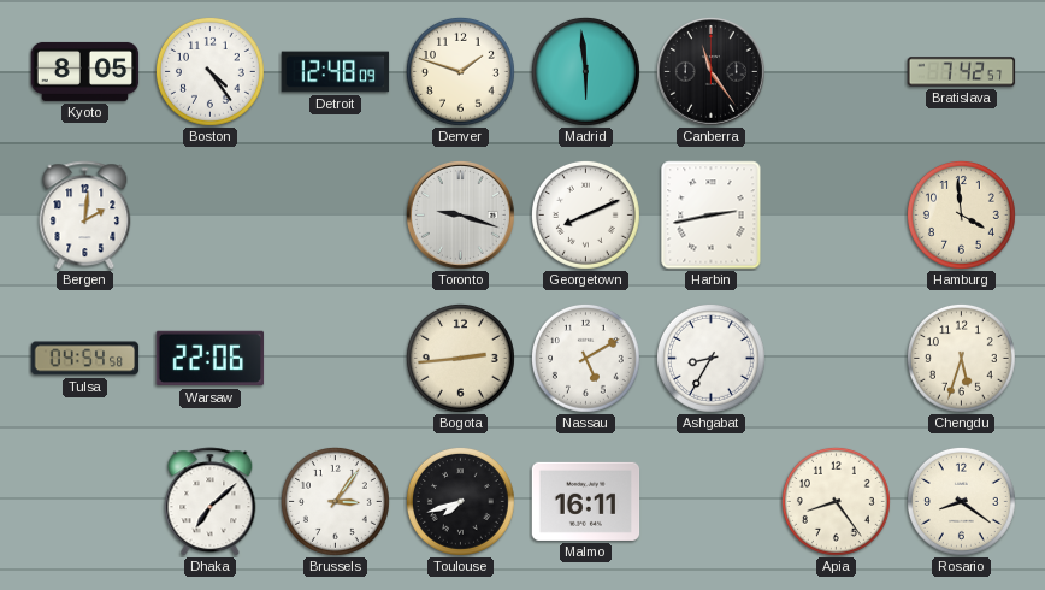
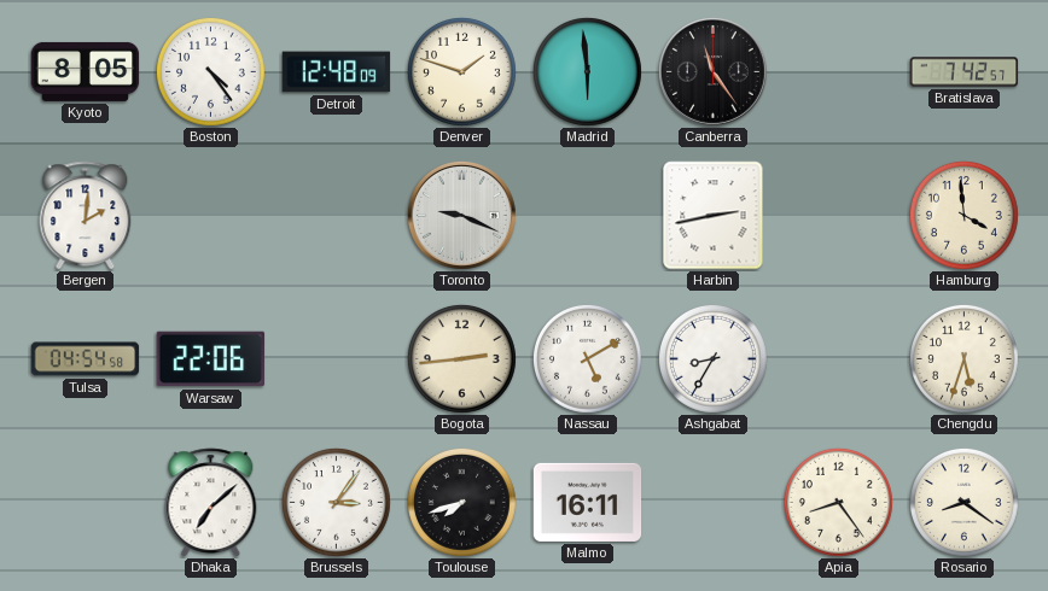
Toronto: 9:18 -> 9:19
Georgetown: 8:11 -> none
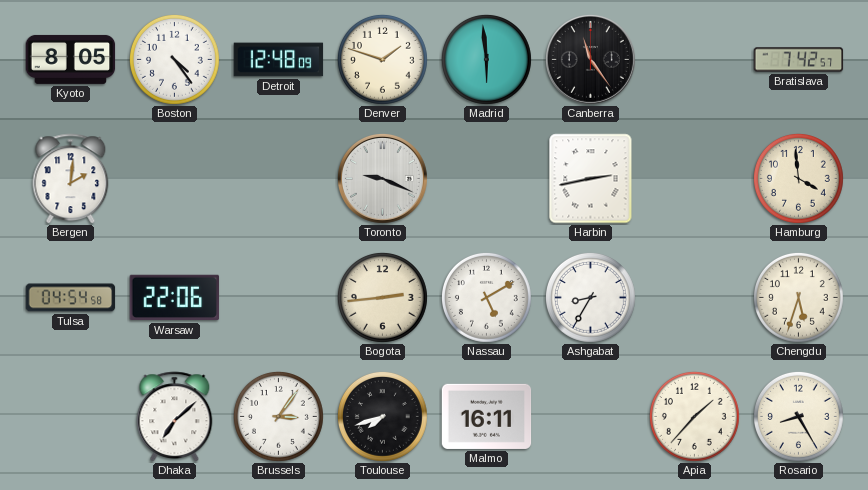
Apia: 8:24 -> 1:37
Rosario: 8:21 -> 8:25
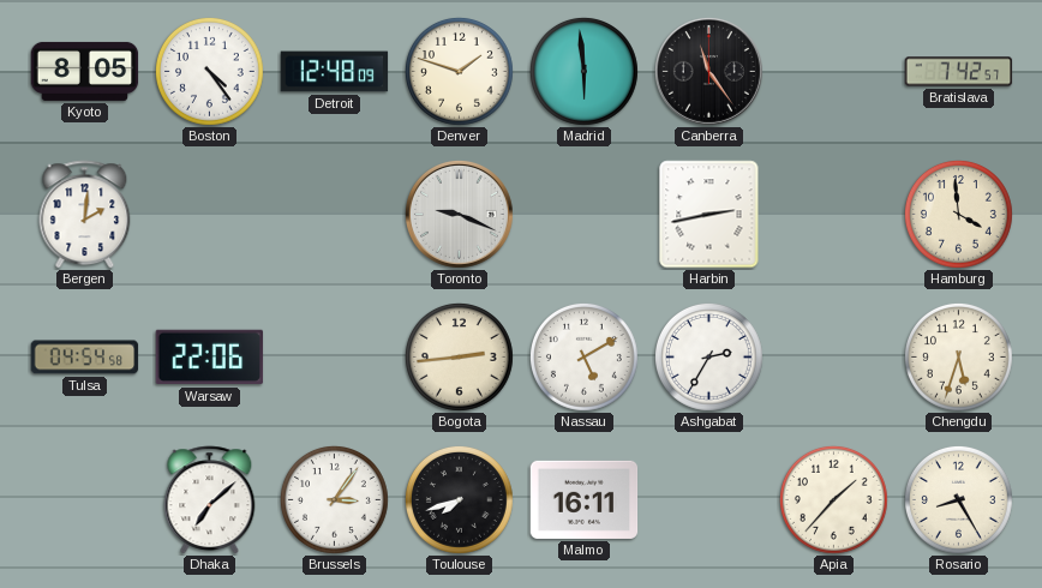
Ashgabat: 8:35 -> 2:35
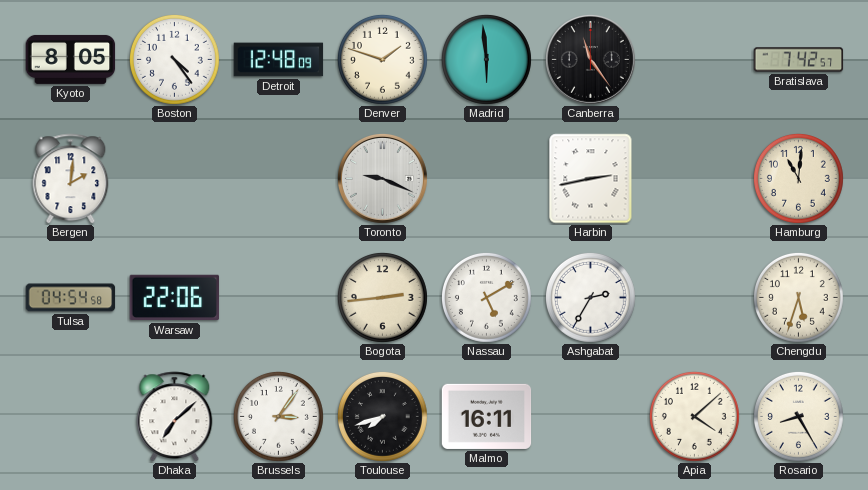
Hamburg: 3:59 -> 11:01
Apia: 1:37 -> 4:08
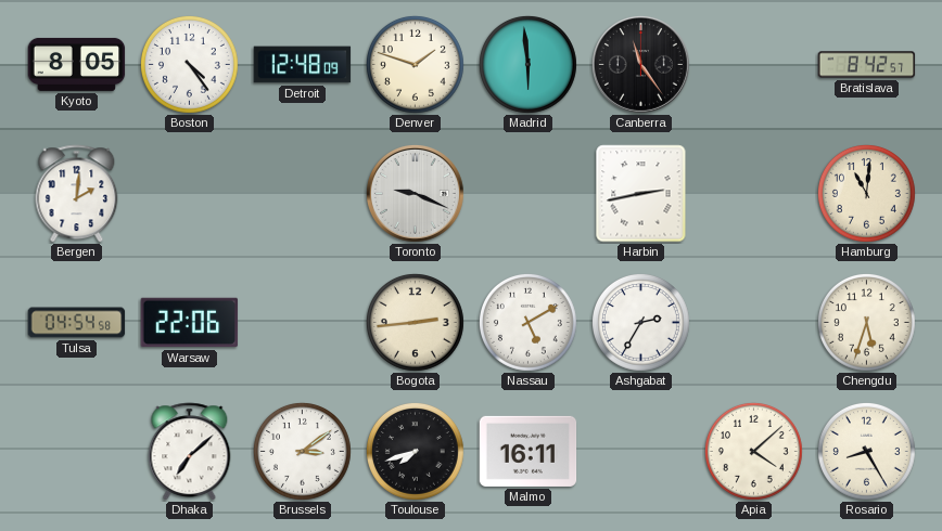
Bratislava: 7:42 -> 8:42
Brussels: 3:06 -> 3:09
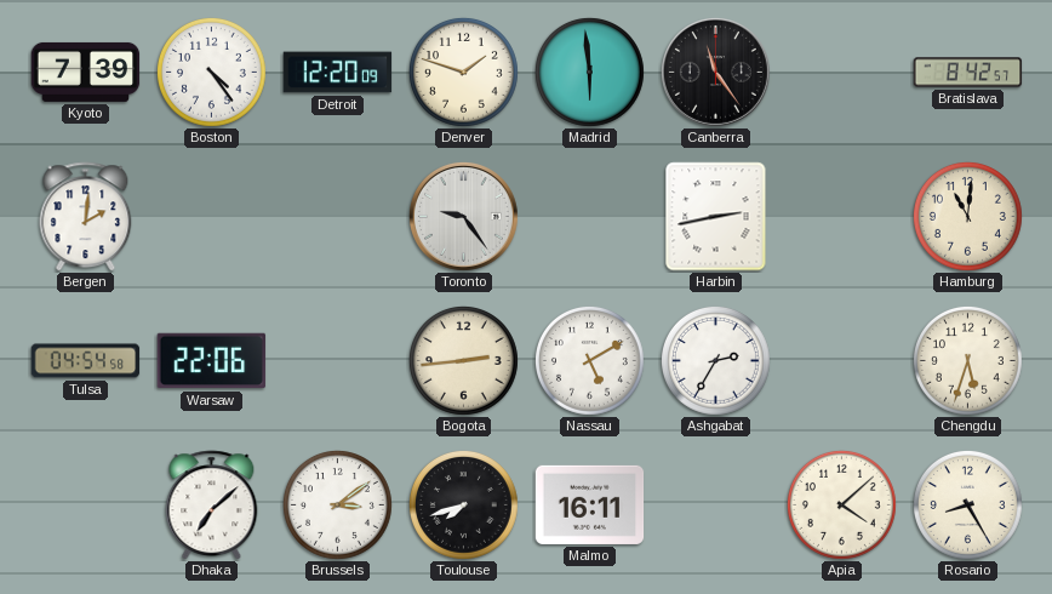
Kyoto: 8:05 -> 7:39
Detroit: 12:48 -> 12:20
Toronto: 9:19 -> 9:24
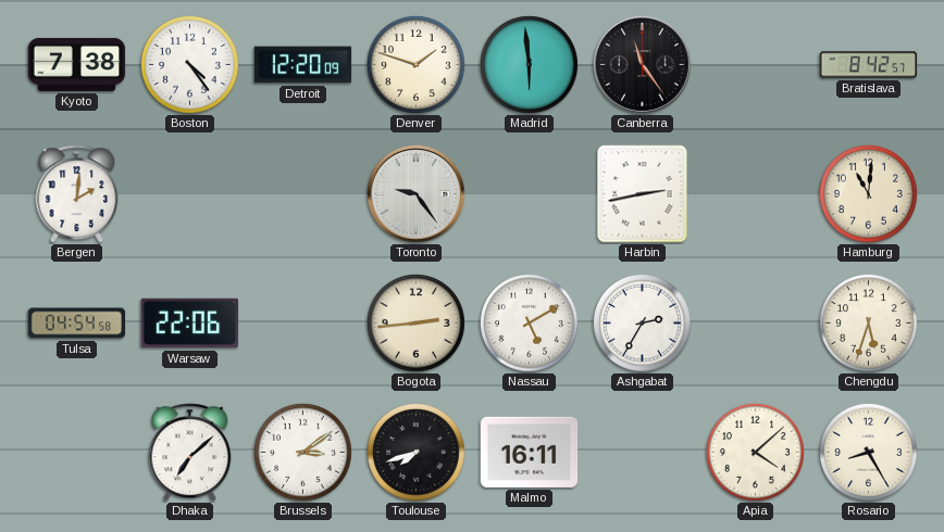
Kyoto: 7:39 -> 7:38
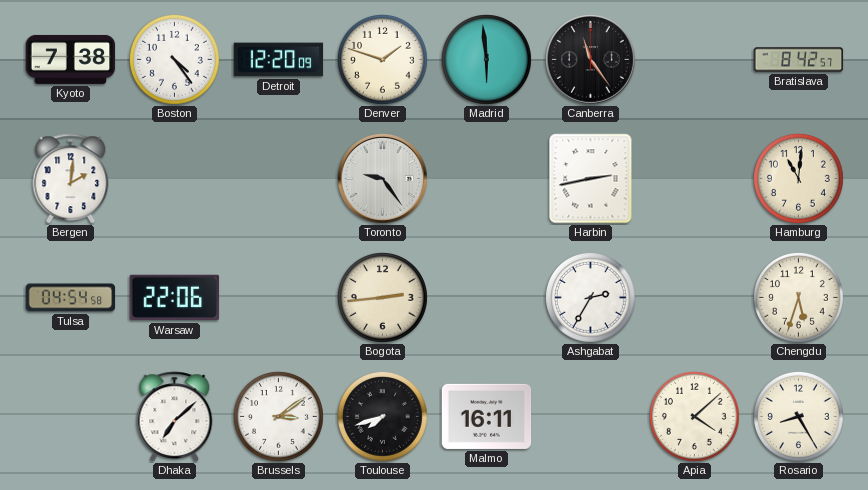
Nassau: 5:10 -> none
